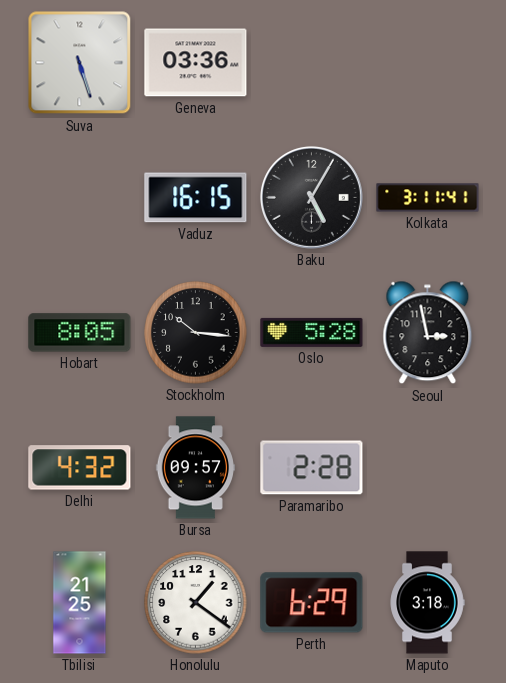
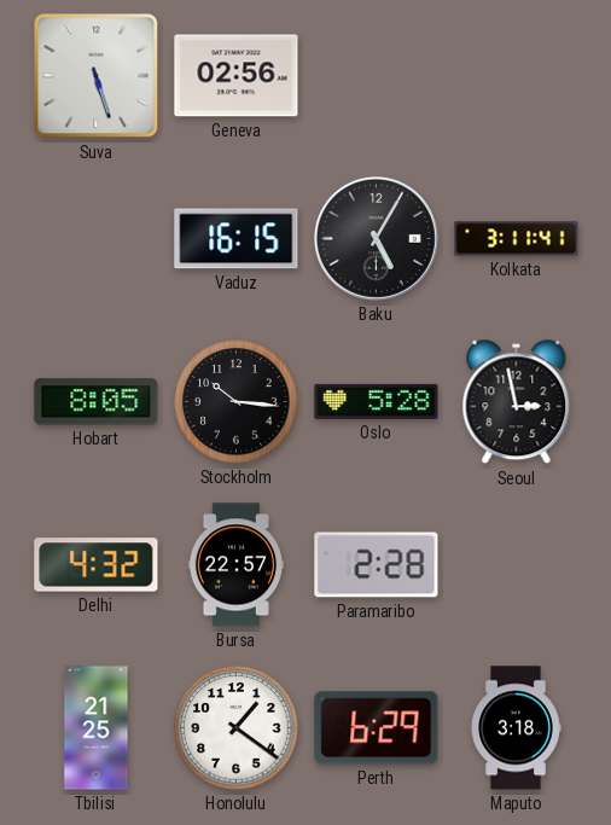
Geneva: 03:36 -> 02:56
Bursa: 09:57 -> 22:57
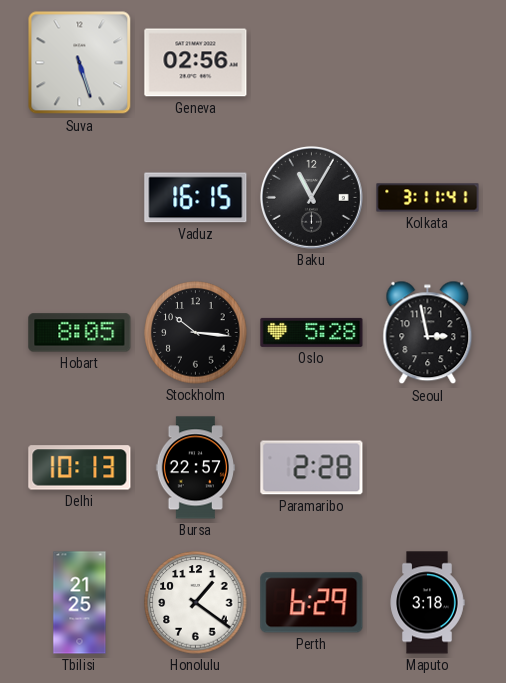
Baku: 5:05 -> 11:05
Delhi: 4:32 -> 10:13
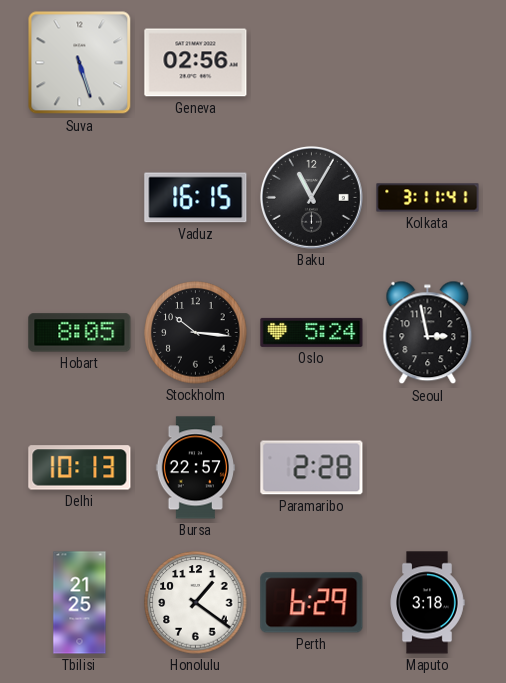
Oslo: 5:28 -> 5:24
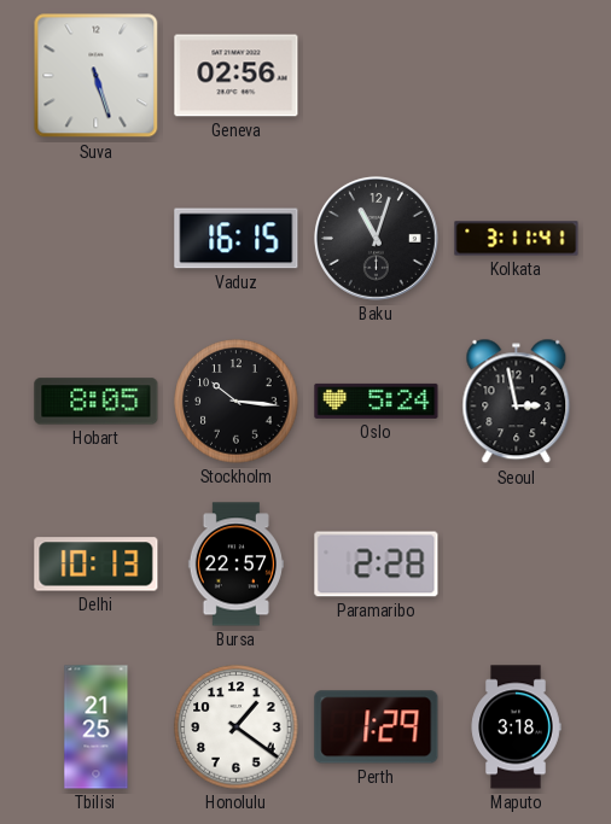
Baku: 11:05 -> 11:03
Perth: 6:29 -> 1:29
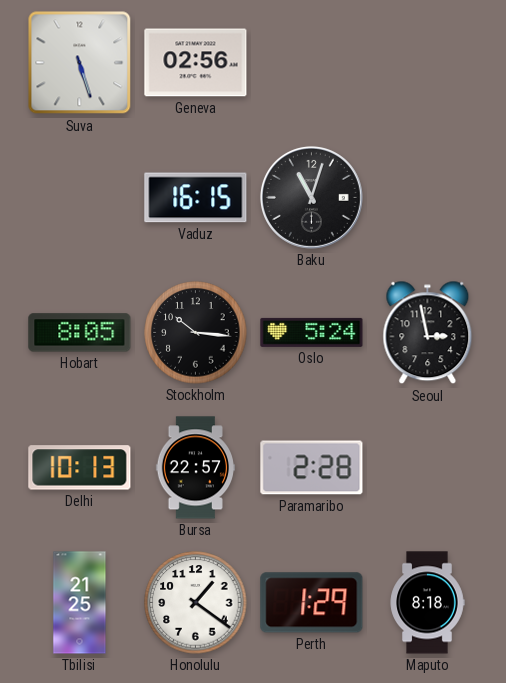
Kolkata: 3:11 -> none
Maputo: 3:18 -> 8:18
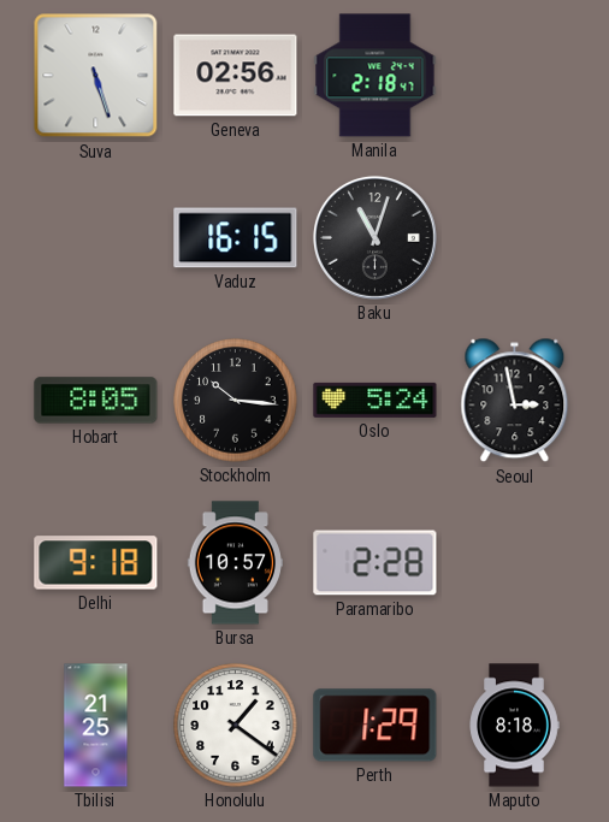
Manila: none -> 2:18
Delhi: 10:13 -> 9:18
Bursa: 22:57 -> 10:57
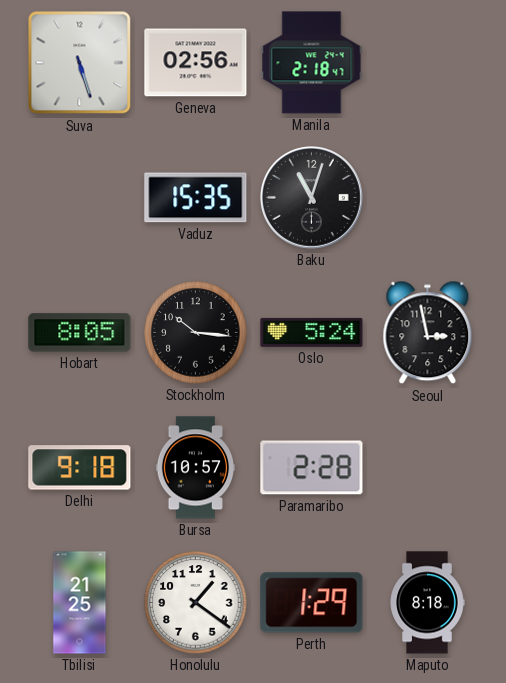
Vaduz: 16:15 -> 15:35
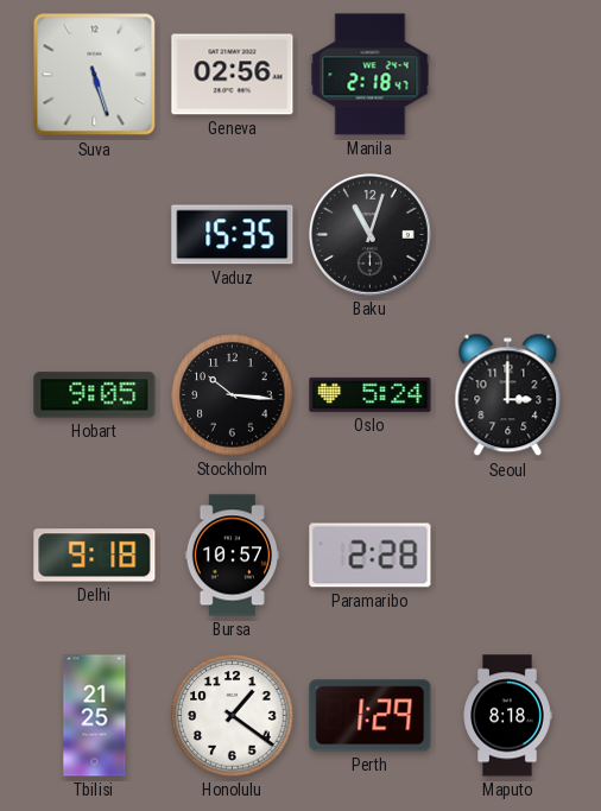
Hobart: 8:05 -> 9:05
Seoul: 2:58 -> 3:00
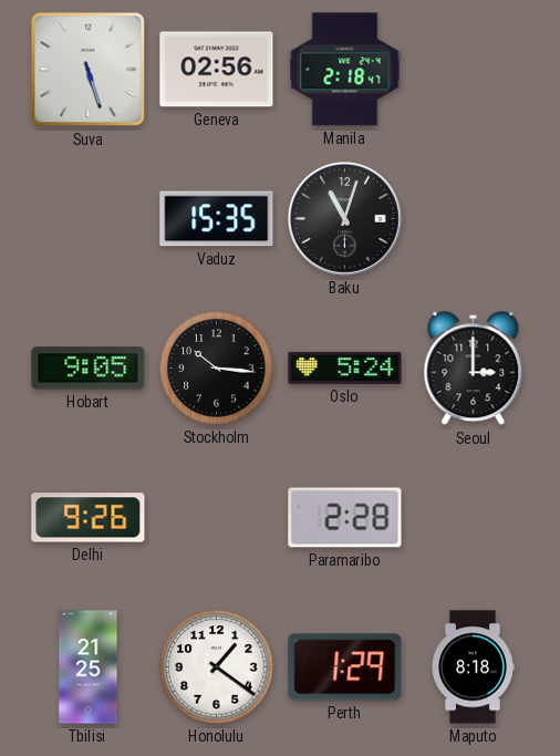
Delhi: 9:18 -> 9:26
Bursa: 10:57 -> none
